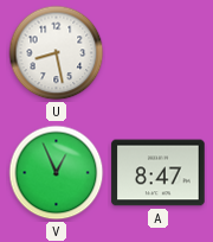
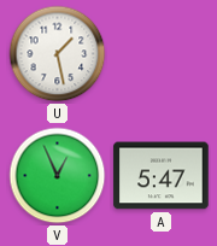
U: 8:28 -> 1:28
A: 8:47 -> 5:47
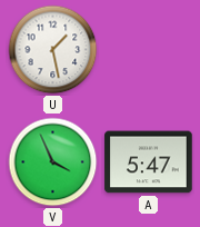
V: 12:56 -> 3:56
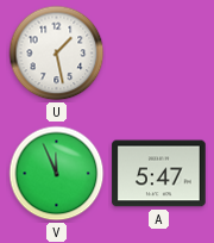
V: 3:56 -> 11:56
